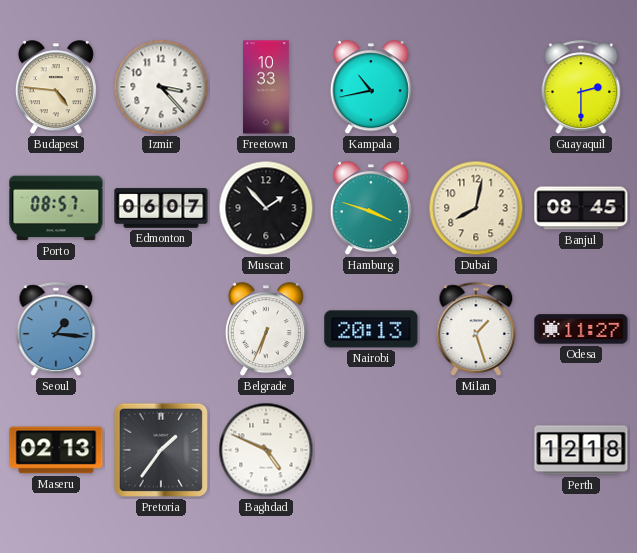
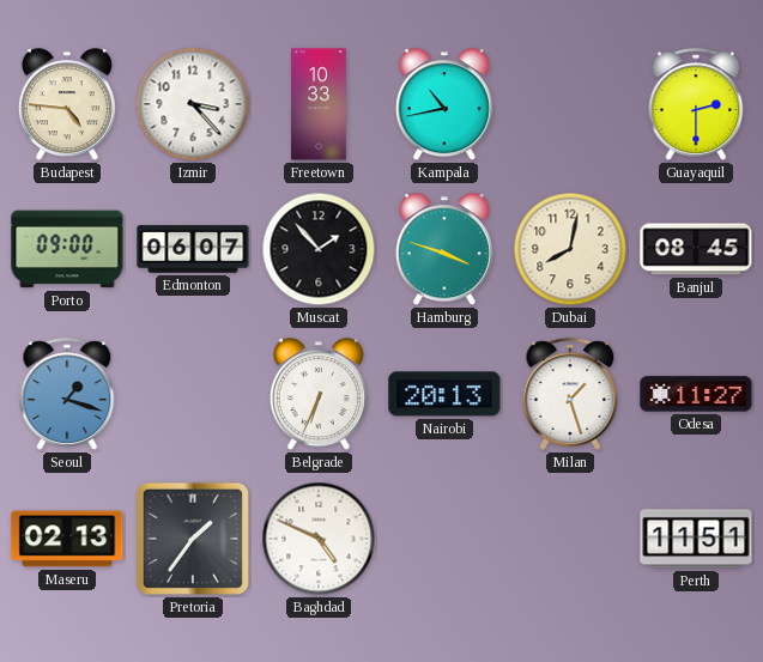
Porto: 08:57 -> 09:00
Seoul: 1:16 -> 1:18
Perth: 12:18 -> 11:51
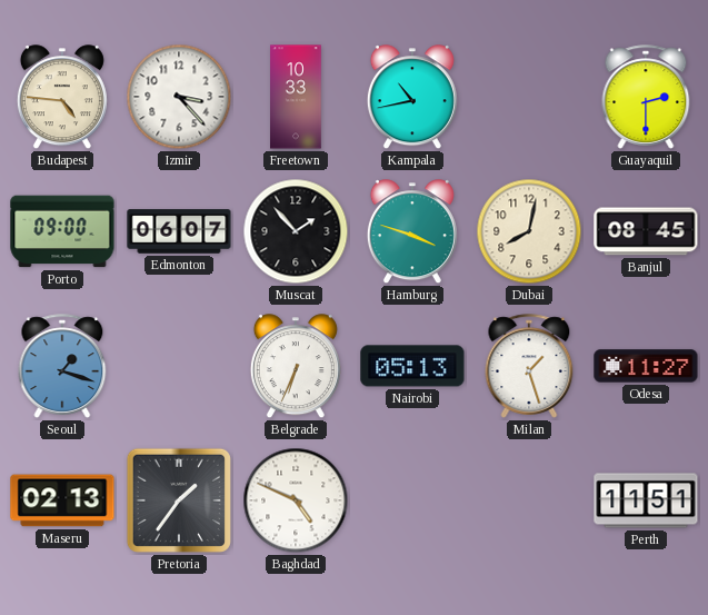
Nairobi: 20:13 -> 05:13
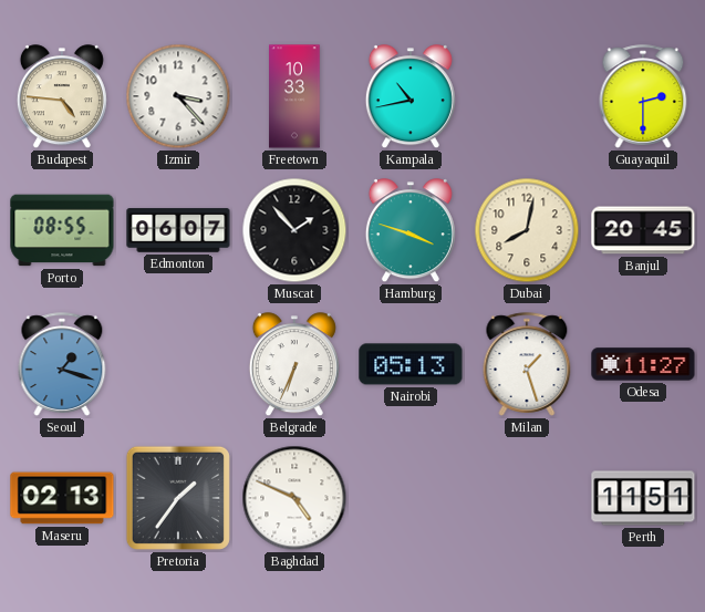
Porto: 09:00 -> 08:55
Banjul: 08:45 -> 20:45
